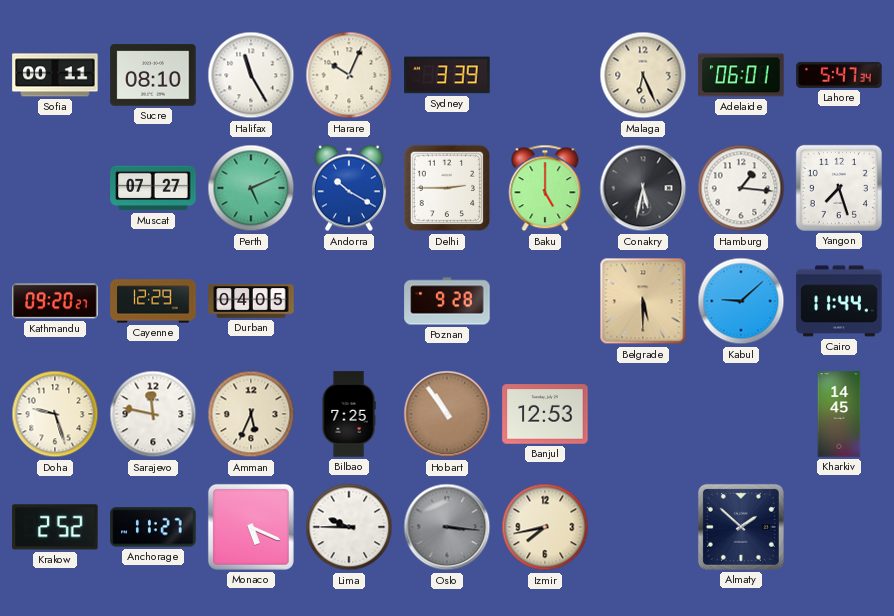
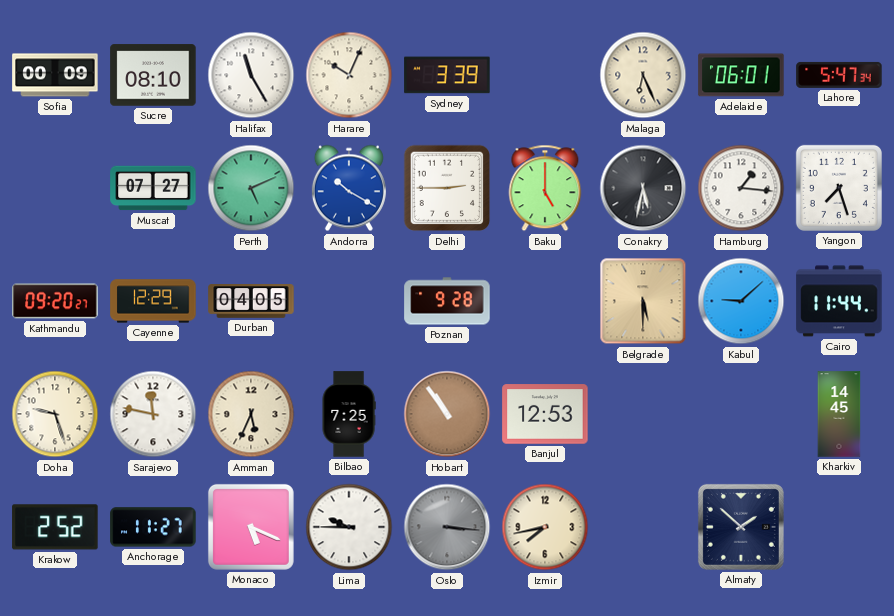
Sofia: 00:11 -> 00:09
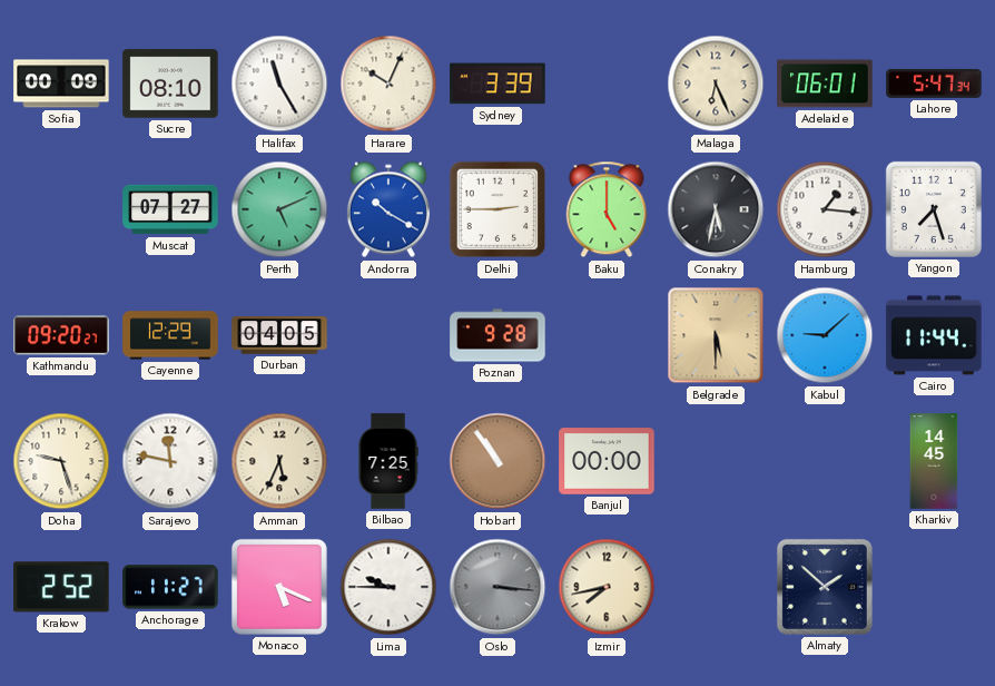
Banjul: 12:53 -> 00:00
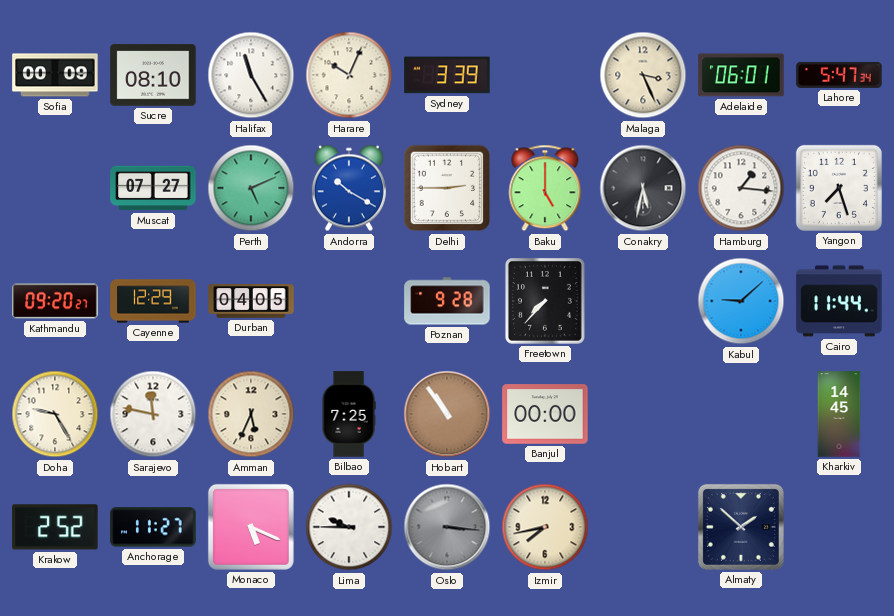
Malaga: 6:26 -> 3:26
Freetown: none -> 7:37
Belgrade: 5:30 -> none
Doha: 9:27 -> 9:25
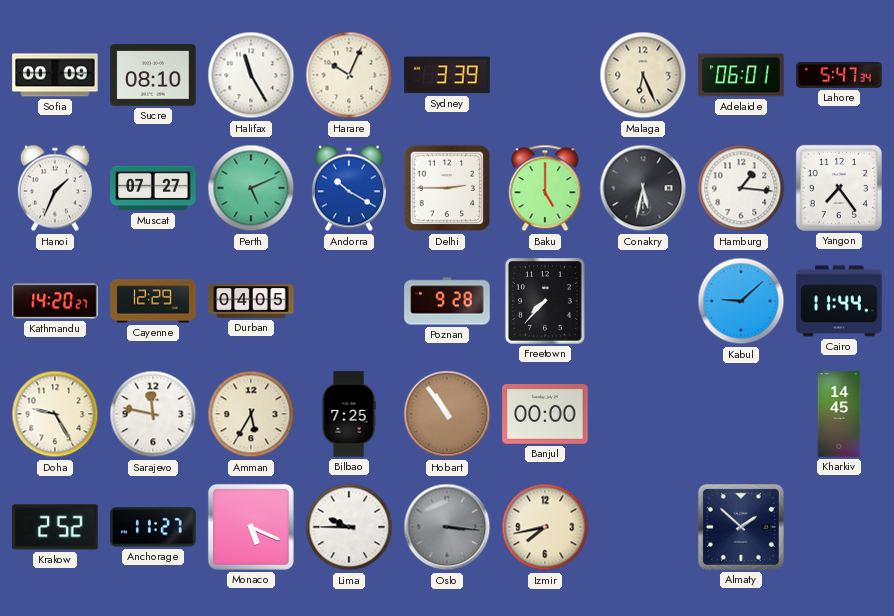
Malaga: 3:26 -> 6:26
Hanoi: none -> 1:34
Yangon: 7:27 -> 7:24
Kathmandu: 09:20 -> 14:20
Amman: 5:34 -> 5:35
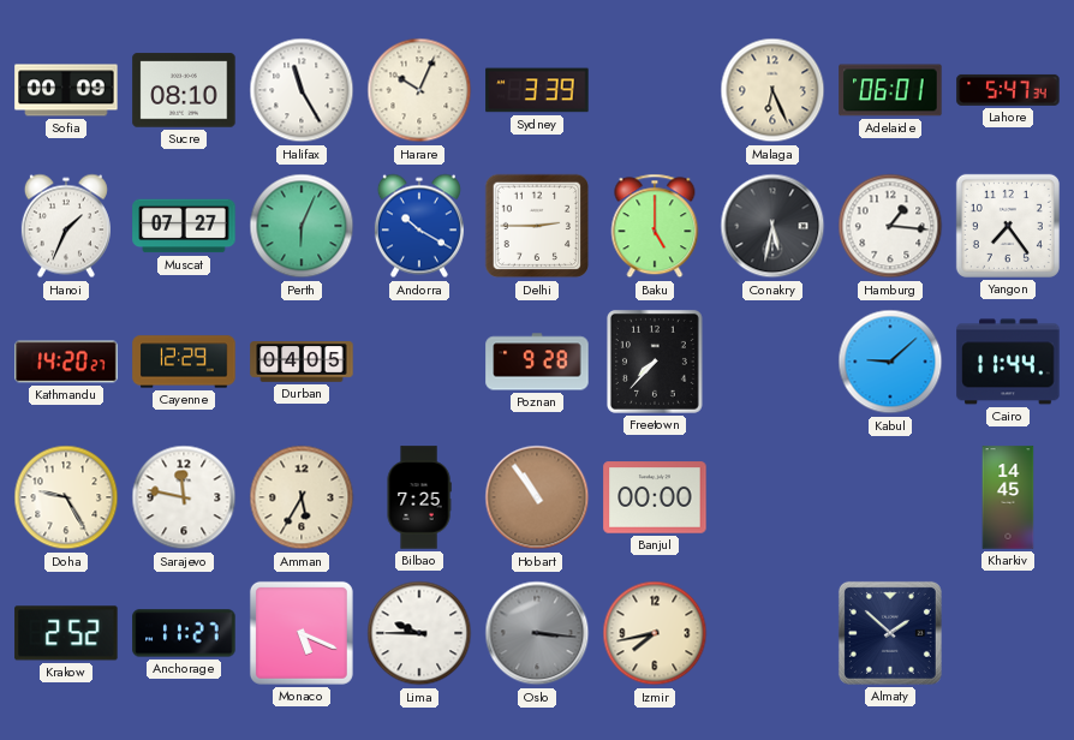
Perth: 5:11 -> 6:04
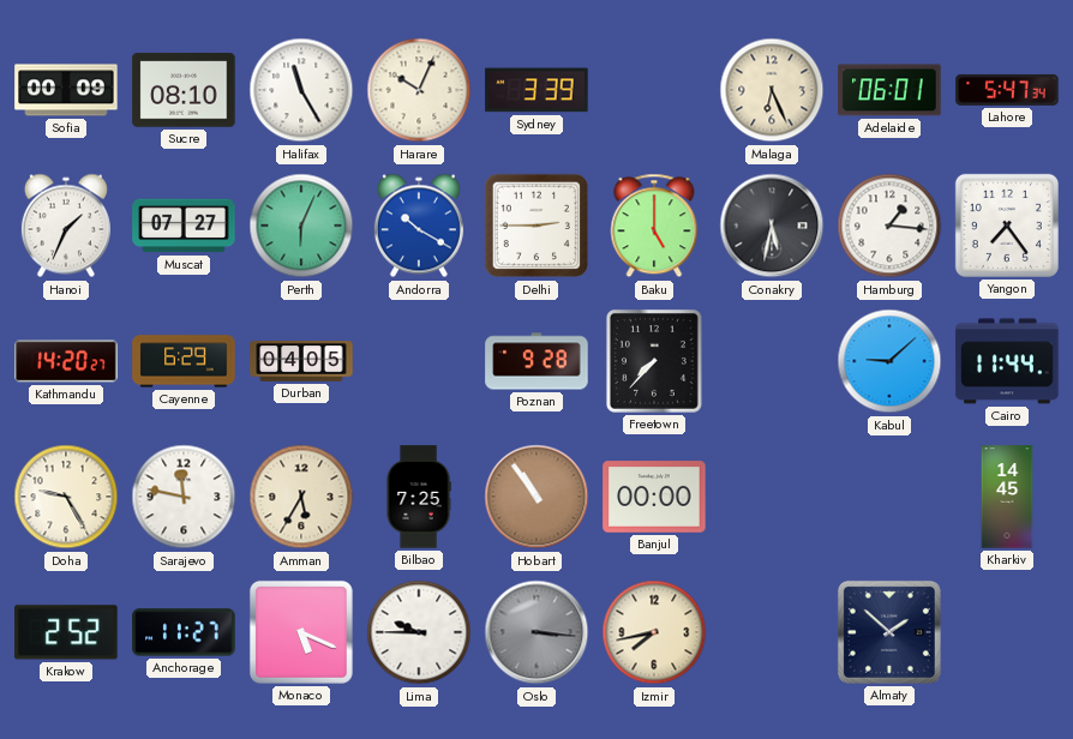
Cayenne: 12:29 -> 6:29
